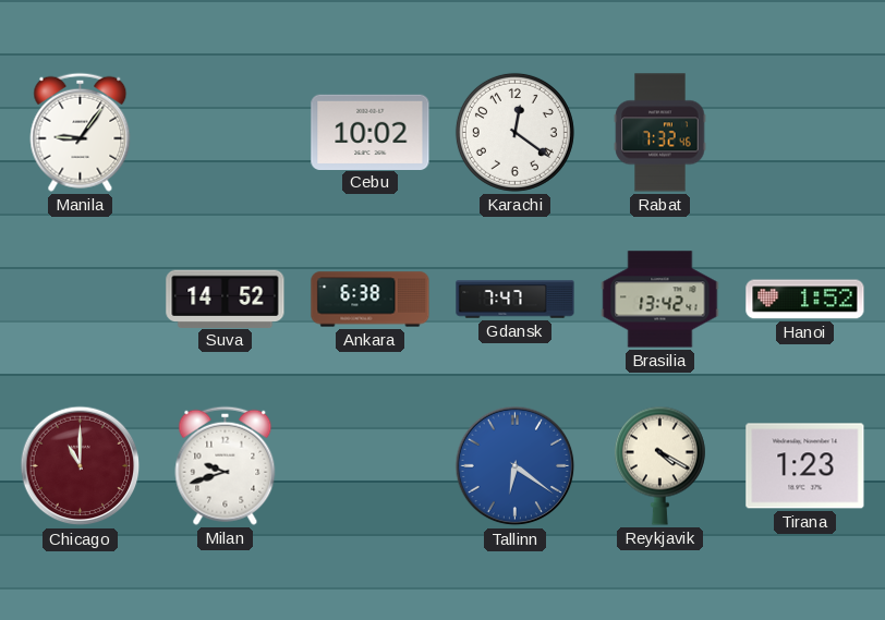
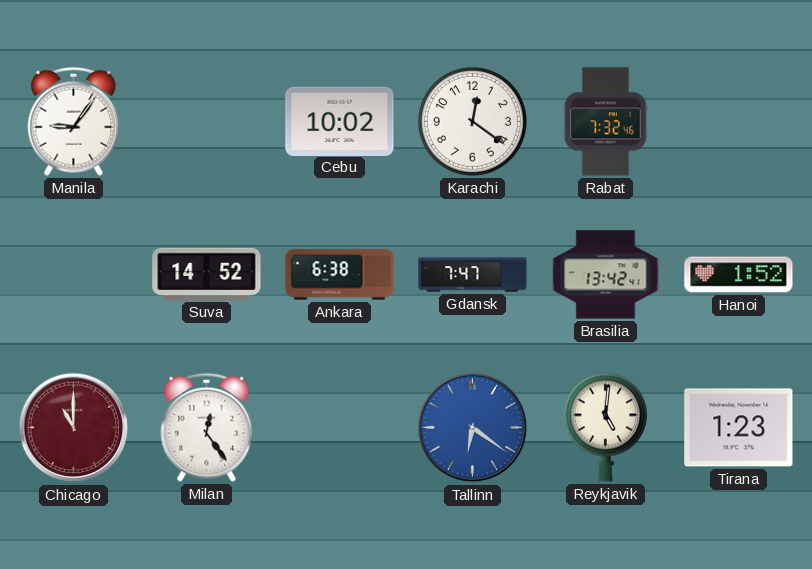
Milan: 9:42 -> 12:24
Reykjavik: 4:20 -> 5:01
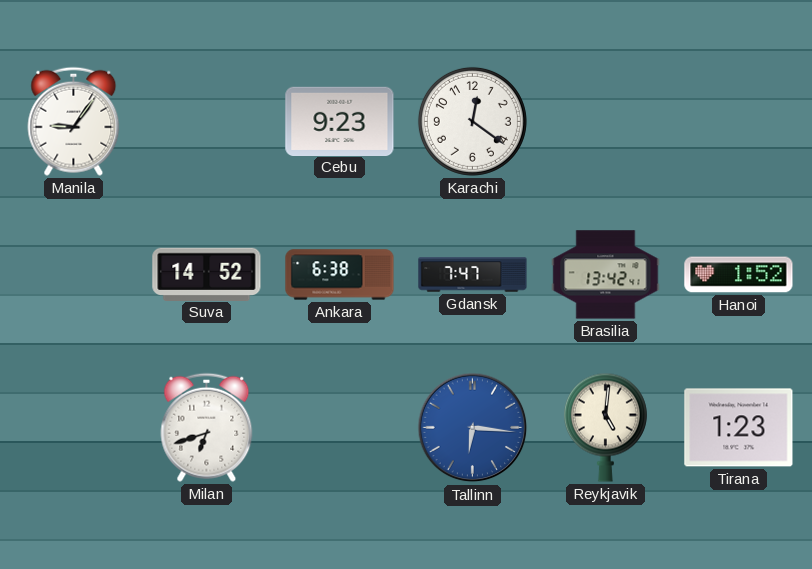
Cebu: 10:02 -> 9:23
Rabat: 7:32 -> none
Chicago: 11:00 -> none
Milan: 12:24 -> 6:42
Tallinn: 6:21 -> 6:16
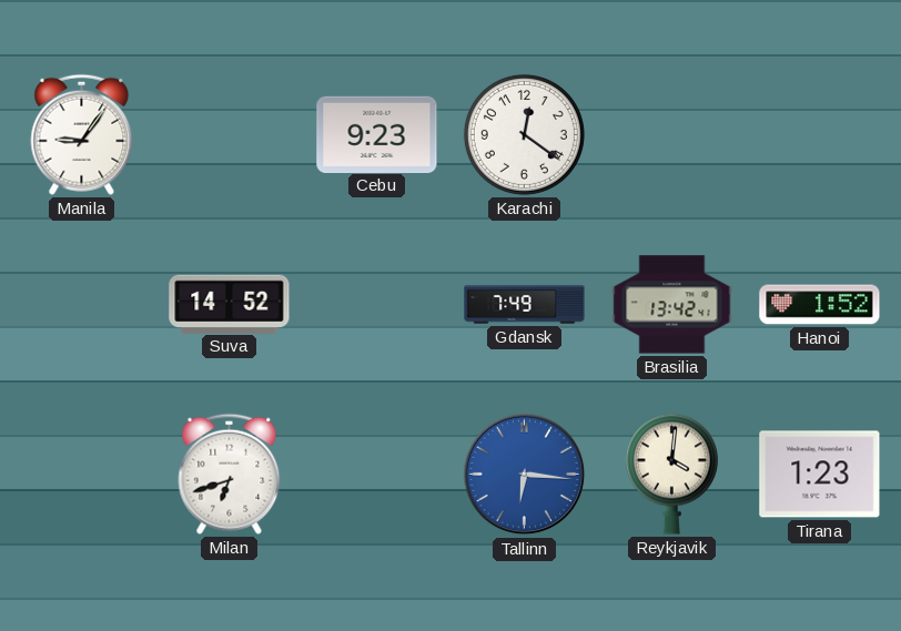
Ankara: 6:38 -> none
Gdansk: 7:47 -> 7:49
Reykjavik: 5:01 -> 4:01
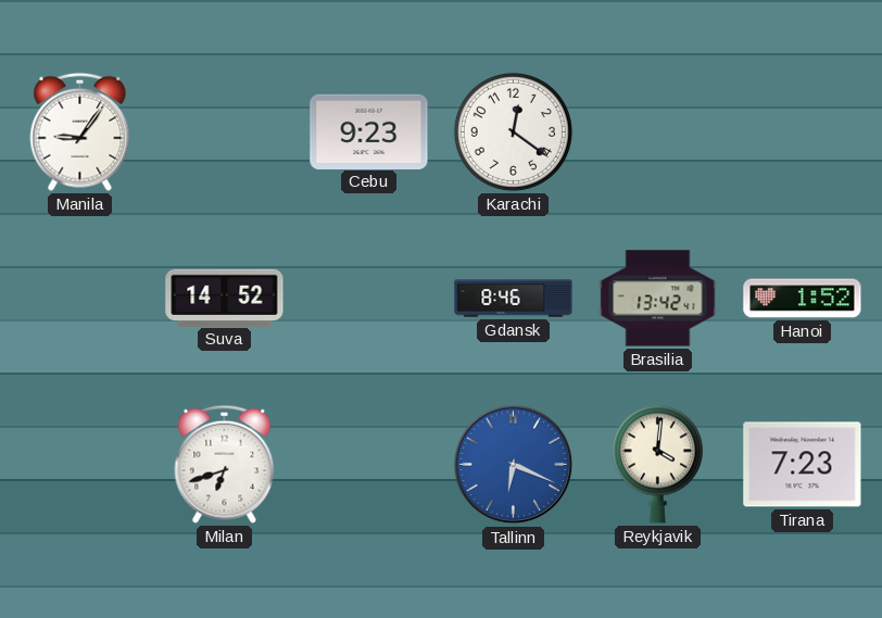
Gdansk: 7:49 -> 8:46
Tallinn: 6:16 -> 6:19
Tirana: 1:23 -> 7:23
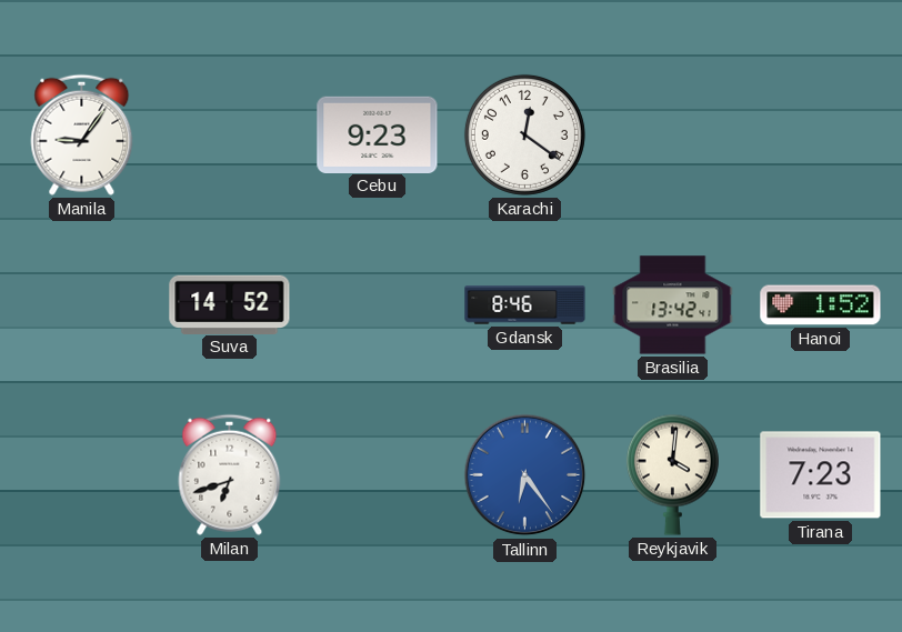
Tallinn: 6:19 -> 6:24
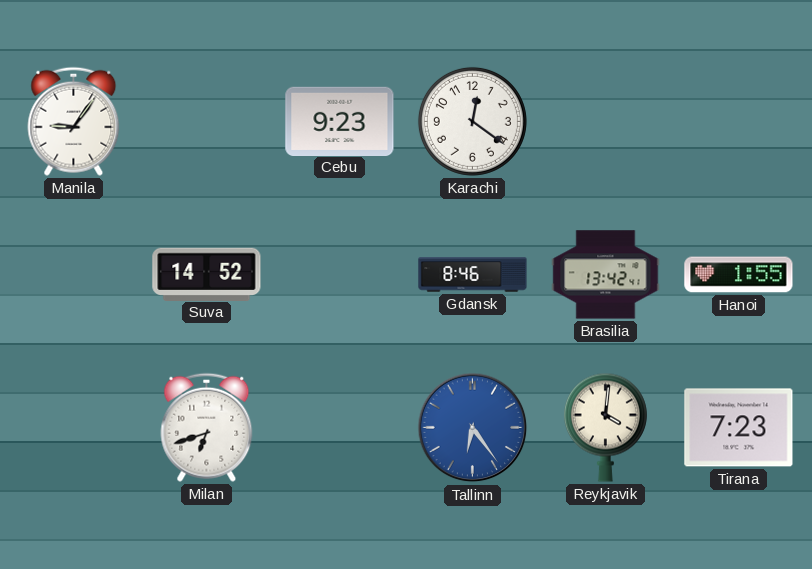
Hanoi: 1:52 -> 1:55
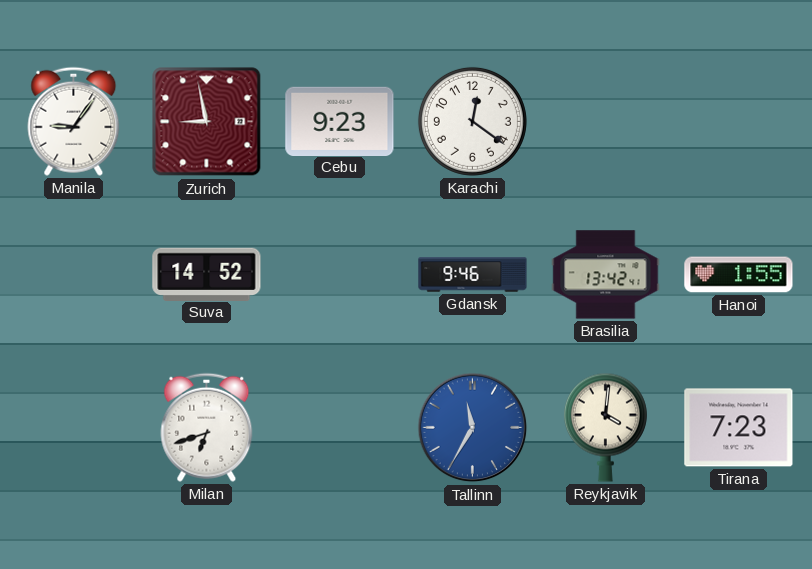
Zurich: none -> 8:58
Gdansk: 8:46 -> 9:46
Tallinn: 6:24 -> 11:35
